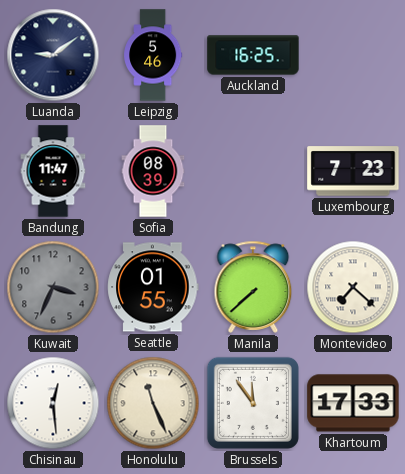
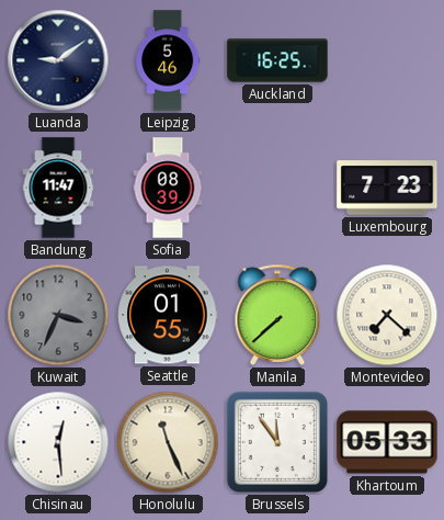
Khartoum: 17:33 -> 05:33
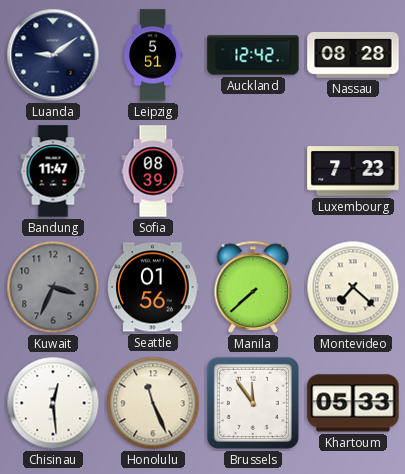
Leipzig: 5:46 -> 5:51
Auckland: 16:25 -> 12:42
Nassau: none -> 08:28
Seattle: 01:55 -> 01:56
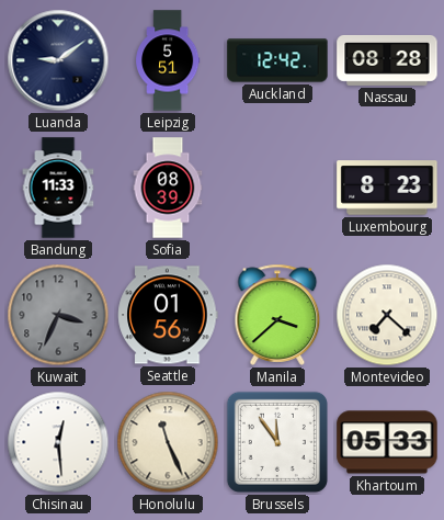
Bandung: 11:47 -> 11:33
Luxembourg: 7:23 -> 8:23
Manila: 7:38 -> 3:38
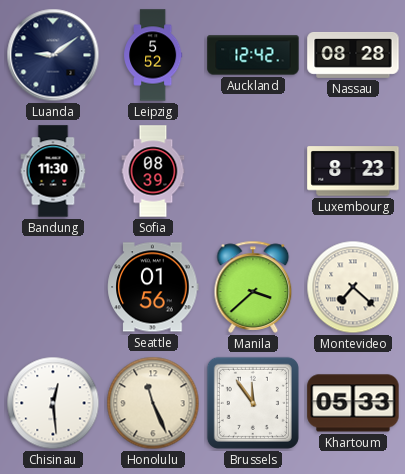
Leipzig: 5:51 -> 5:52
Bandung: 11:33 -> 11:30
Kuwait: 3:34 -> none
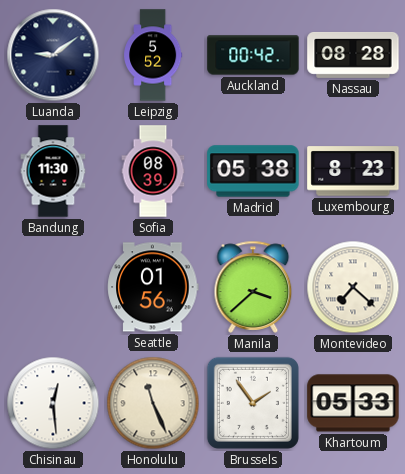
Auckland: 12:42 -> 00:42
Madrid: none -> 05:38
Brussels: 11:54 -> 1:54
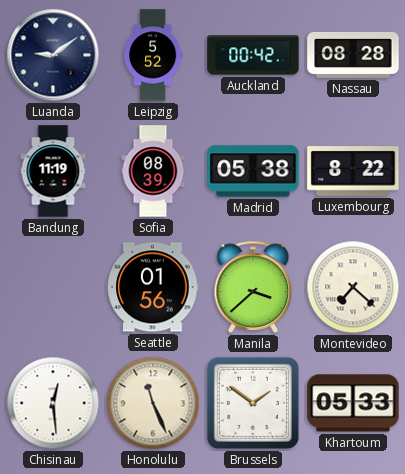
Bandung: 11:30 -> 11:19
Luxembourg: 8:23 -> 8:22
Brussels: 1:54 -> 1:51
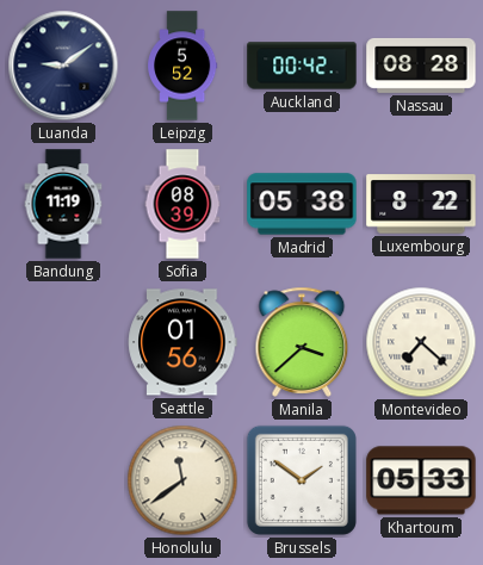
Chisinau: 12:29 -> none
Honolulu: 11:26 -> 11:39
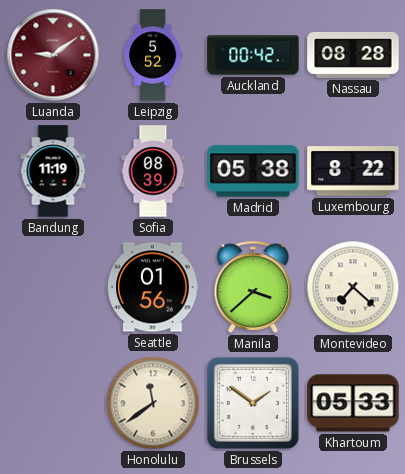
Luanda dial: navy -> burgundy
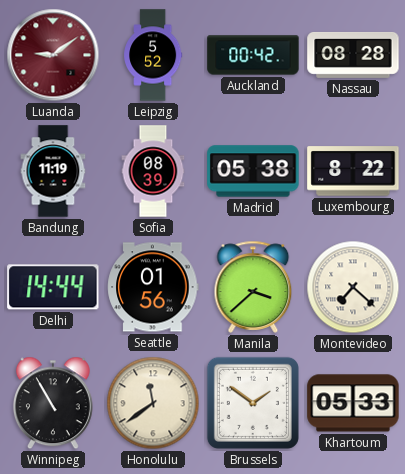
Delhi: none -> 14:44
Winnipeg: none -> 10:55
